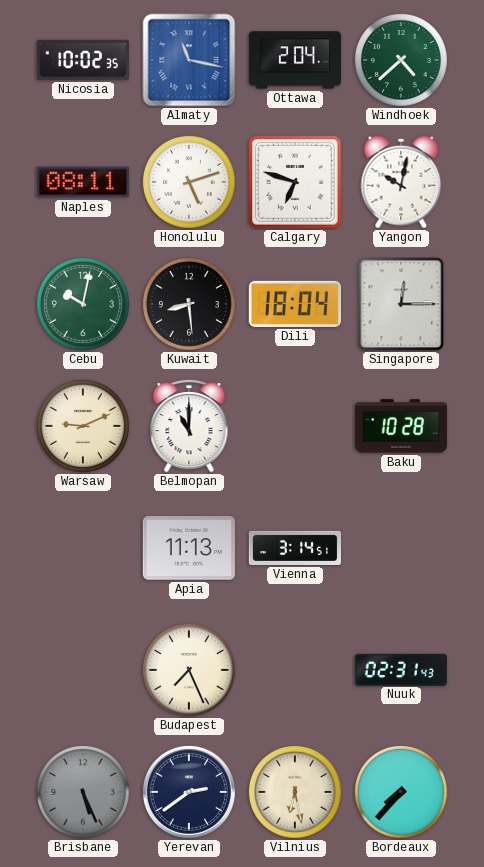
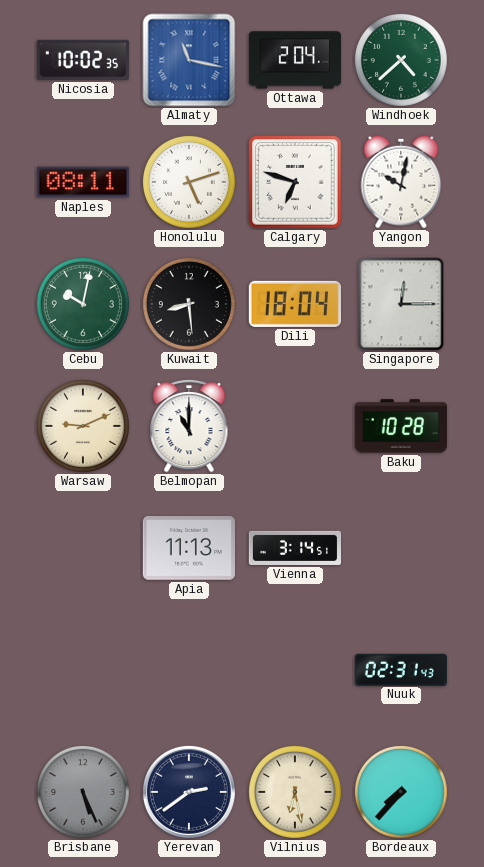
Budapest: 7:26 -> none
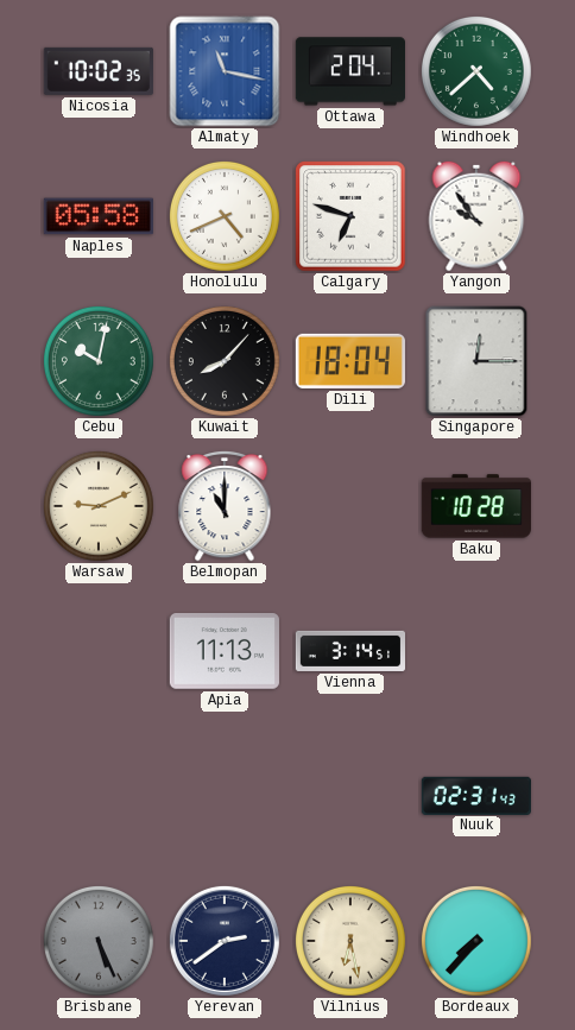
Naples: 08:11 -> 05:58
Honolulu: 5:12 -> 4:41
Yangon: 10:02 -> 9:54
Kuwait: 8:29 -> 8:07
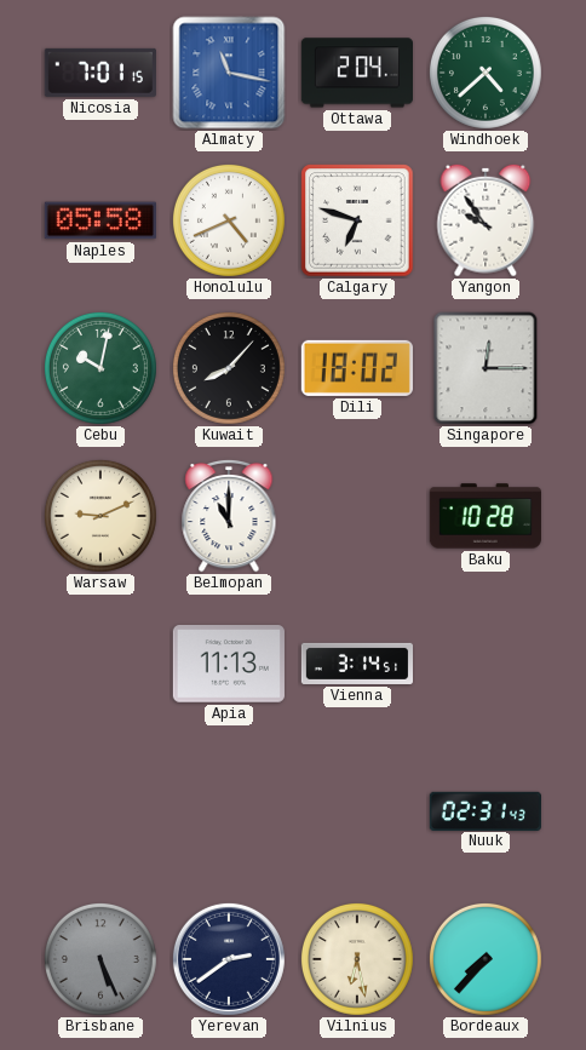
Nicosia: 10:02 -> 7:01
Dili: 18:04 -> 18:02
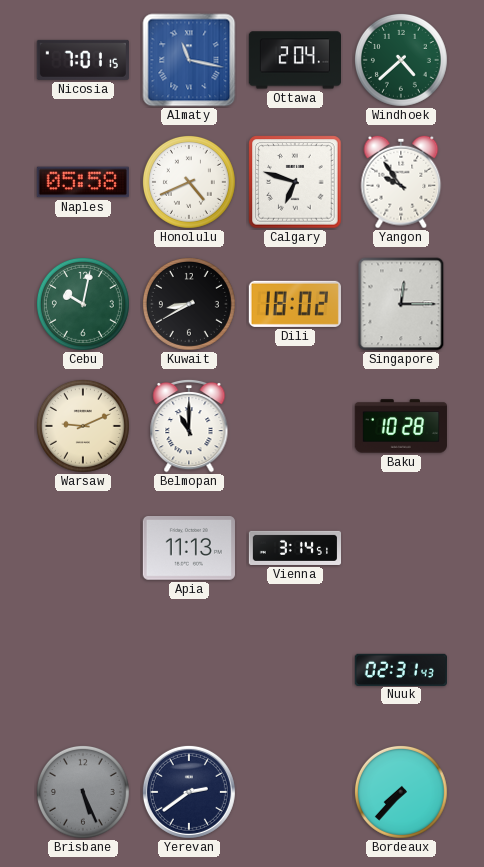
Kuwait: 8:07 -> 8:40
Vilnius: 6:28 -> none
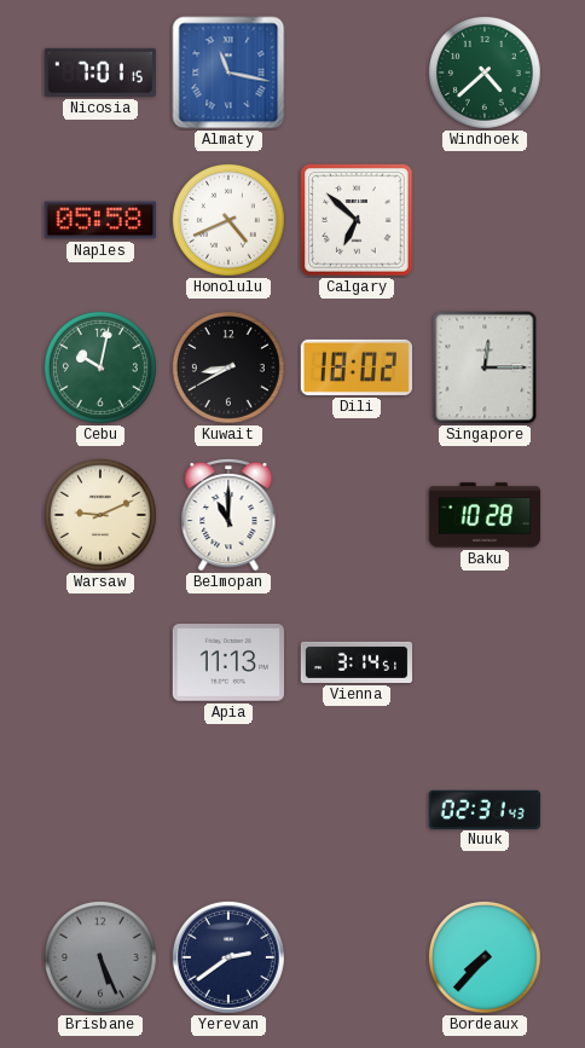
Ottawa: 2:04 -> none
Calgary: 6:48 -> 6:52
Yangon: 9:54 -> none
